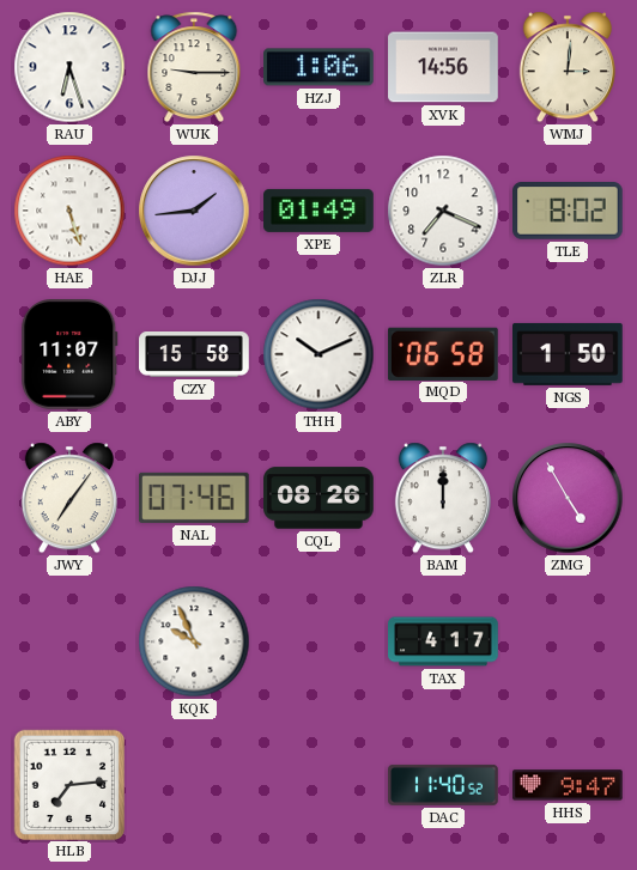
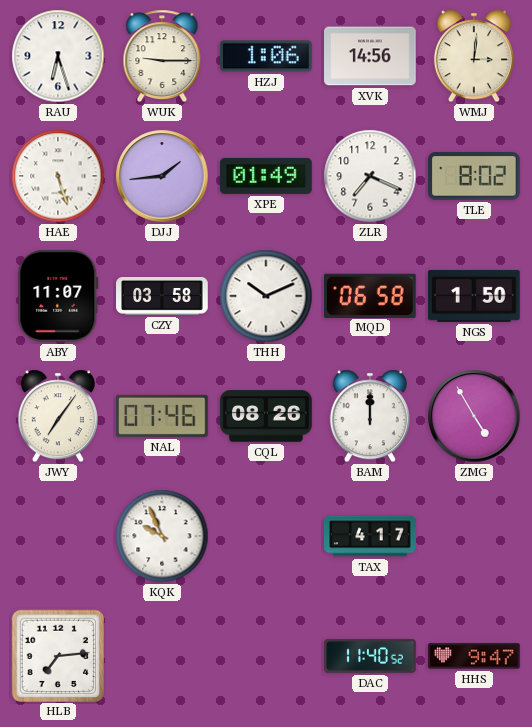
CZY: 15:58 -> 03:58
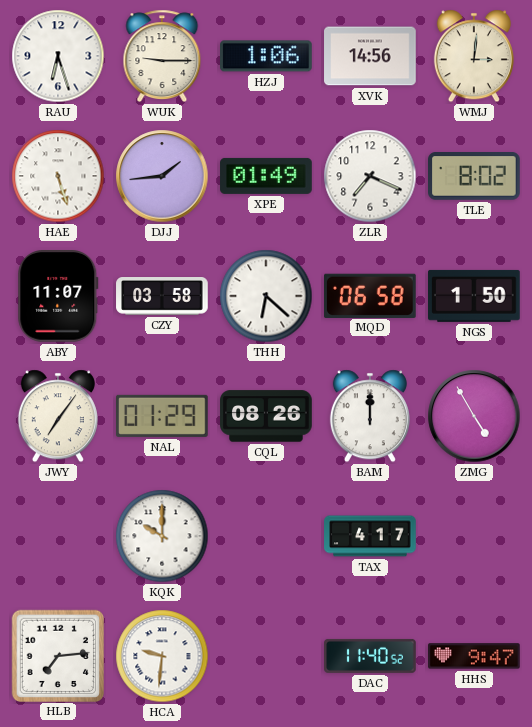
THH: 10:11 -> 6:22
NAL: 07:46 -> 01:29
KQK: 9:56 -> 10:00
HCA: none -> 9:31
